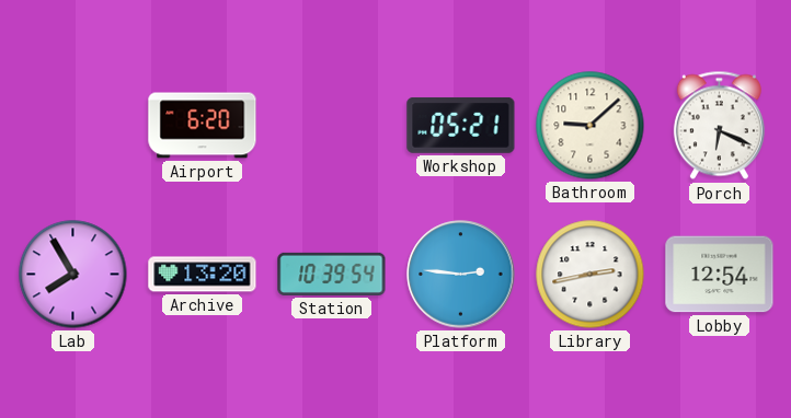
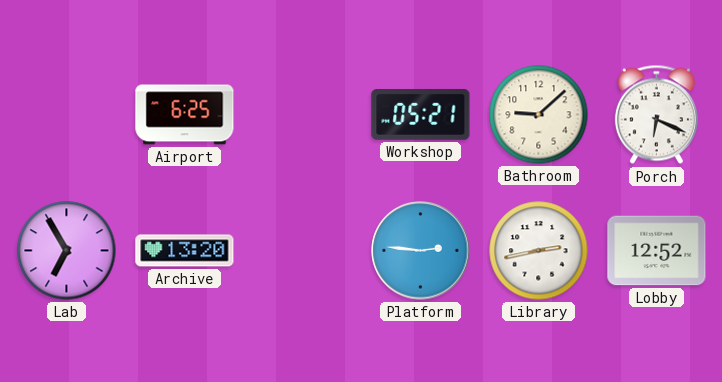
Airport: 6:20 -> 6:25
Lab: 7:55 -> 6:55
Station: 10:39 -> none
Lobby: 12:54 -> 12:52
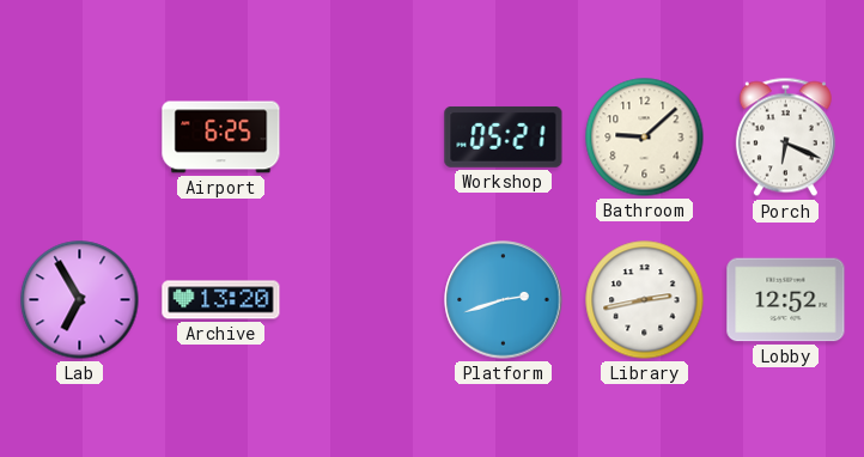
Platform: 2:46 -> 2:42
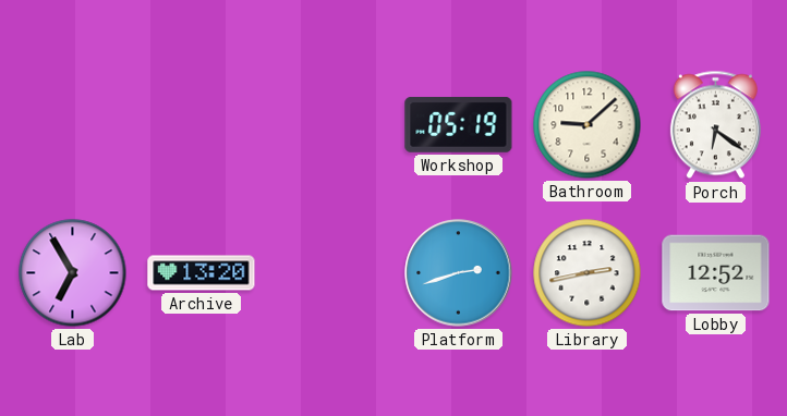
Airport: 6:25 -> none
Workshop: 05:21 -> 05:19
Porch: 6:19 -> 6:21
